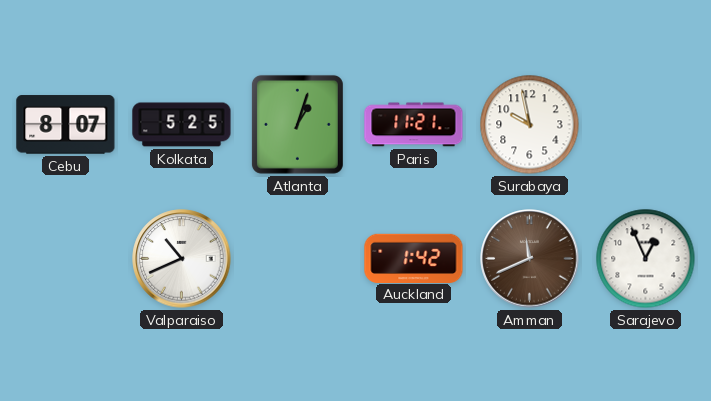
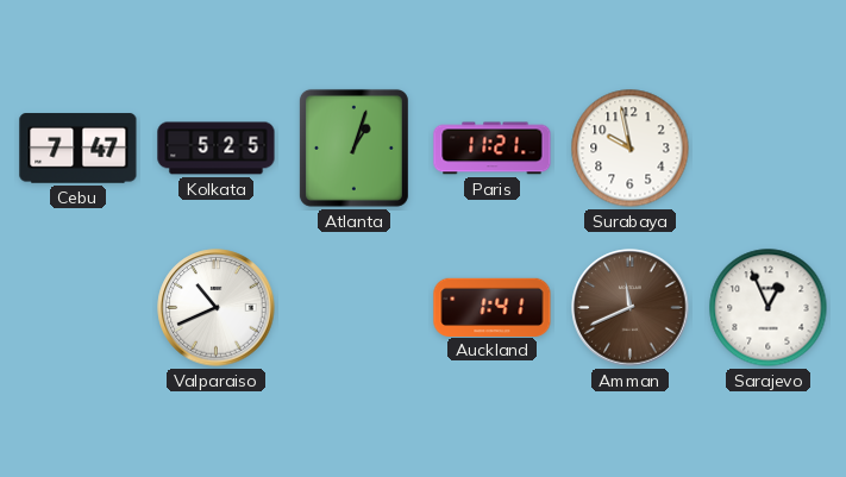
Cebu: 8:07 -> 7:47
Auckland: 1:42 -> 1:41
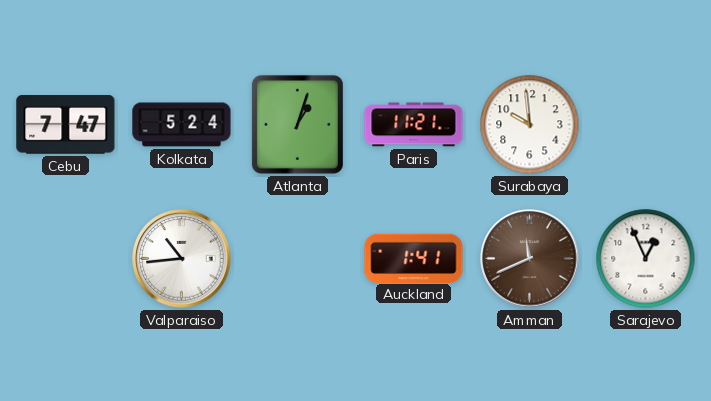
Kolkata: 5:25 -> 5:24
Surabaya: 9:58 -> 9:59
Valparaiso: 10:41 -> 10:44
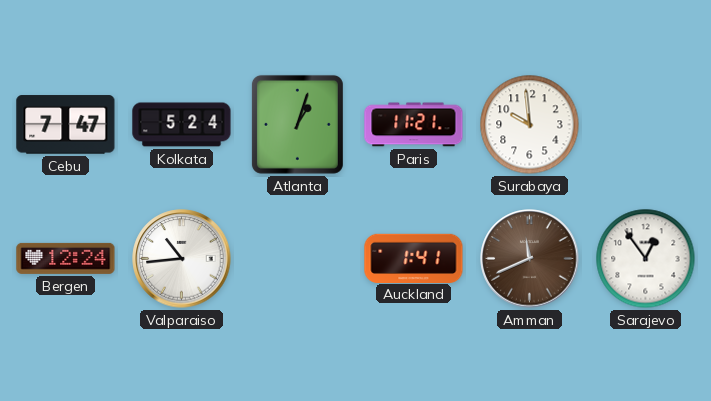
Bergen: none -> 12:24
Sarajevo: 12:56 -> 12:54
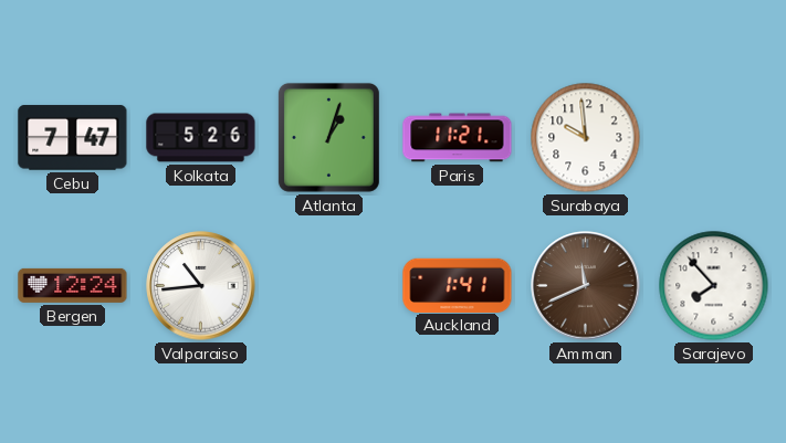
Kolkata: 5:24 -> 5:26
Sarajevo: 12:54 -> 7:53
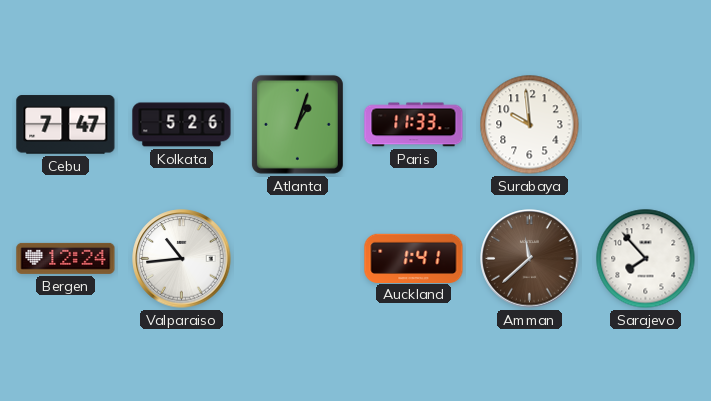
Paris: 11:21 -> 11:33
Amman: 11:41 -> 11:38
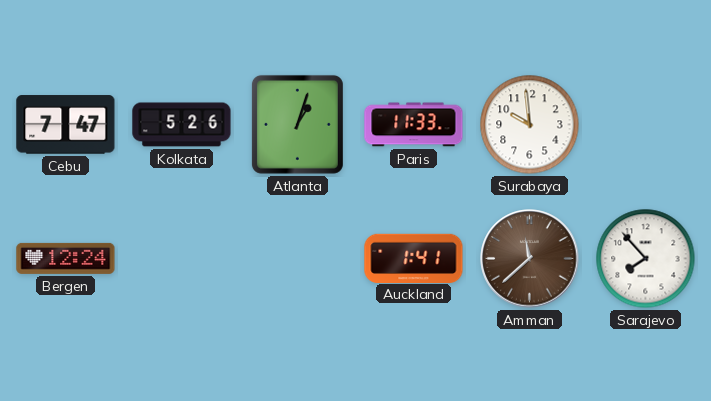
Valparaiso: 10:44 -> none
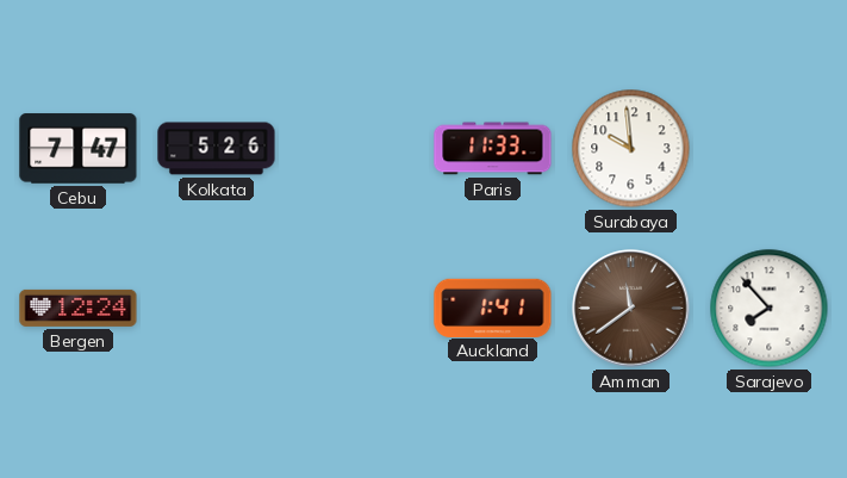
Atlanta: 1:03 -> none
Amman: 11:38 -> 11:39
